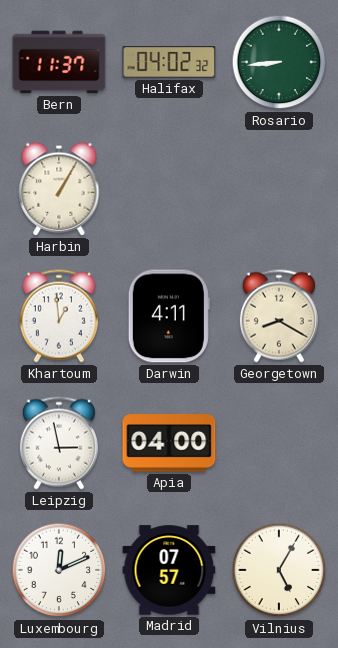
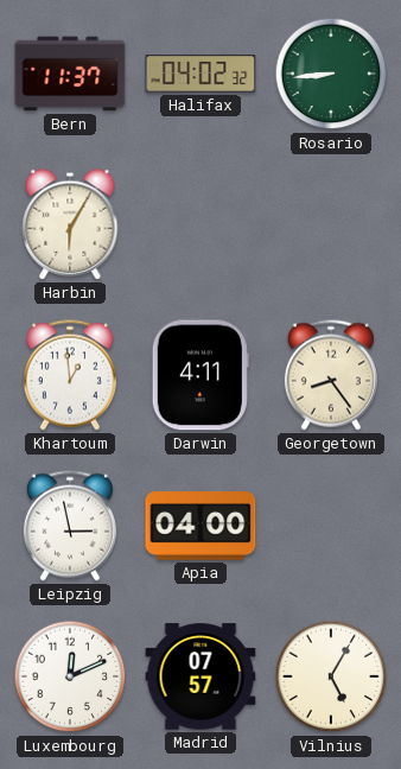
Harbin: 1:05 -> 6:05
Georgetown: 8:20 -> 8:24
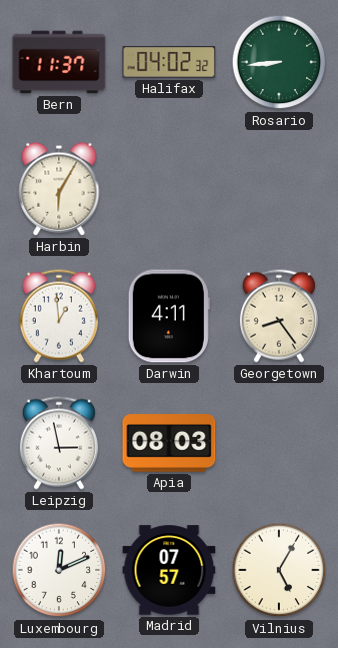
Apia: 04:00 -> 08:03
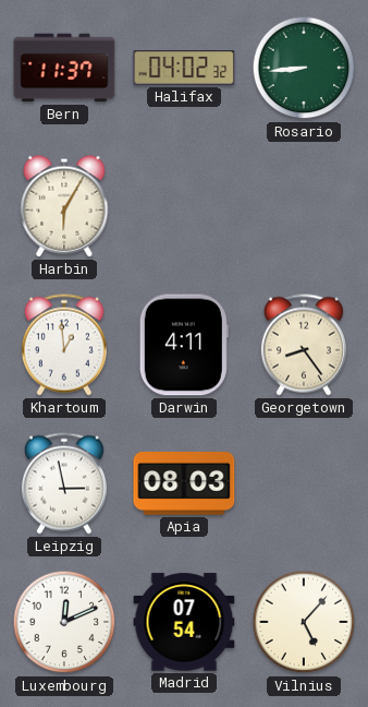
Madrid: 07:57 -> 07:54
Vilnius: 5:05 -> 5:07
